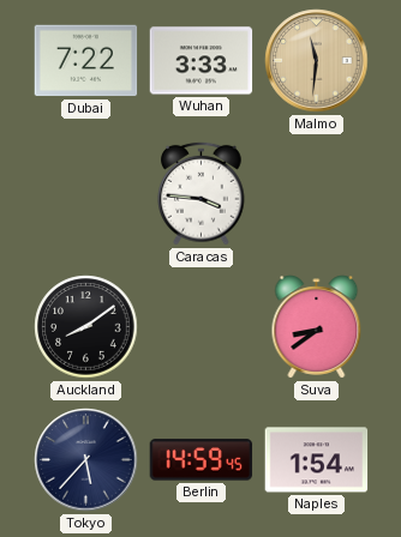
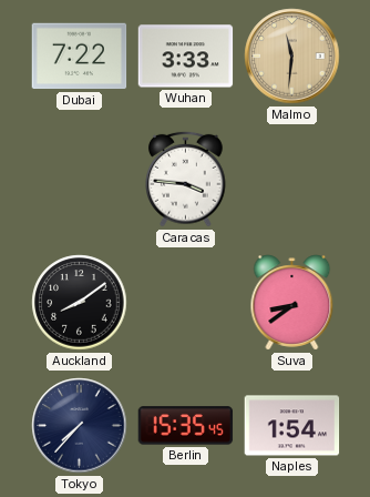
Tokyo: 5:37 -> 7:37
Berlin: 14:59 -> 15:35
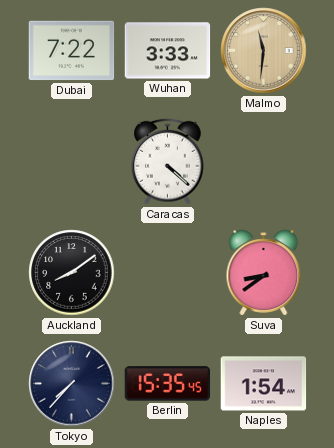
Caracas: 3:46 -> 4:22
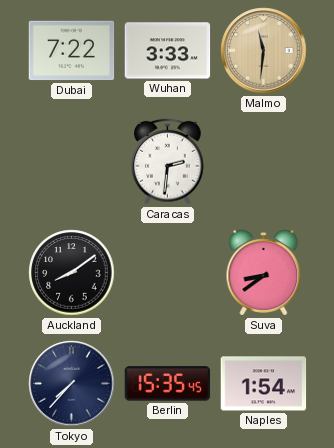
Caracas: 4:22 -> 2:31
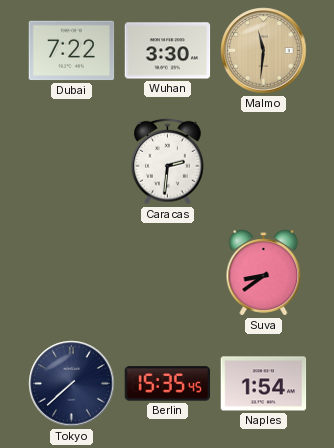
Wuhan: 3:33 -> 3:30
Auckland: 8:09 -> none
Tokyo: 7:37 -> 7:38
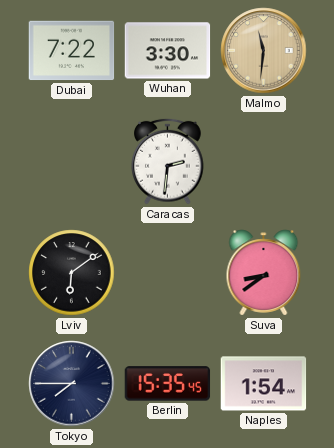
Lviv: none -> 6:09
Tokyo: 7:38 -> 7:45
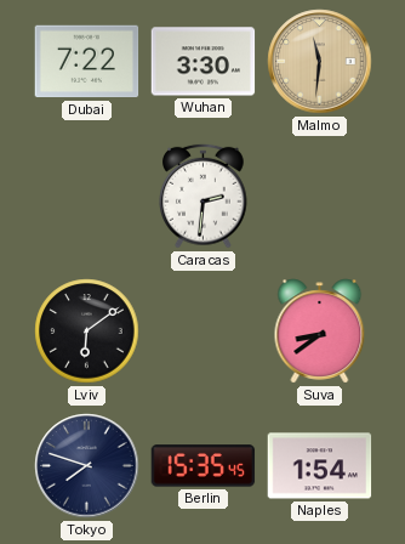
Tokyo: 7:45 -> 7:48
